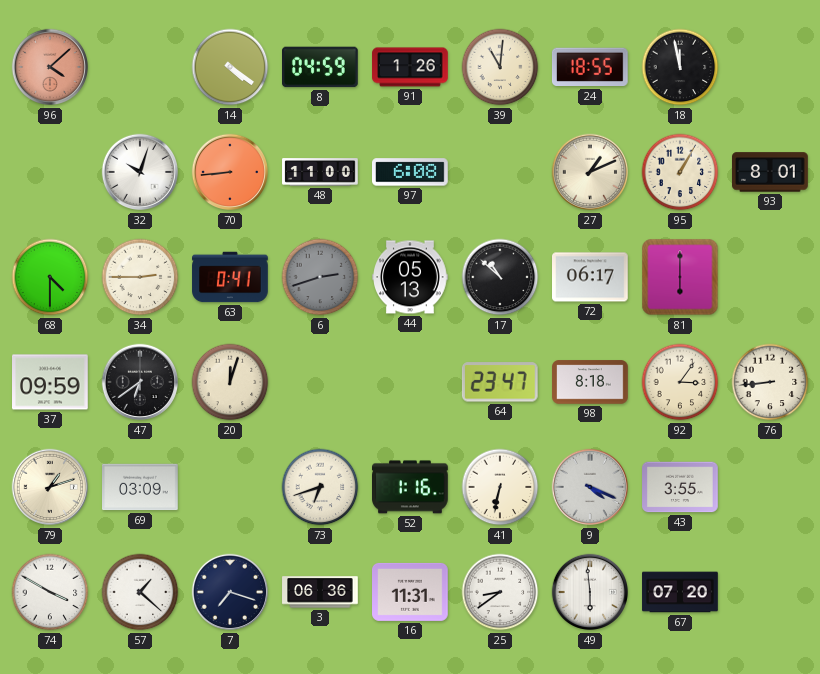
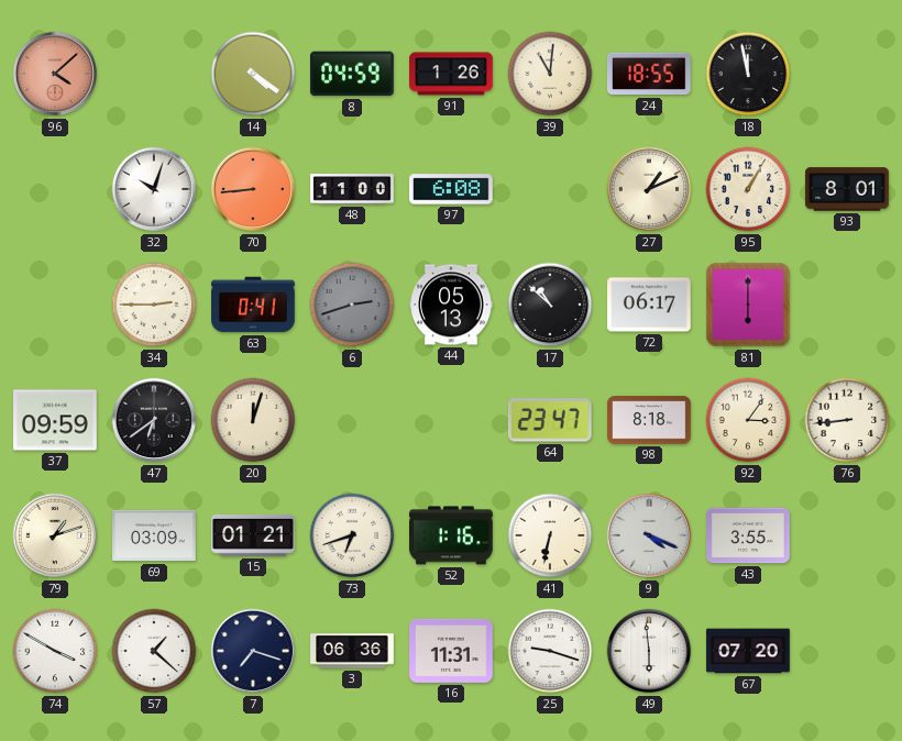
68: 4:30 -> none
15: none -> 01:21
25: 8:39 -> 9:18
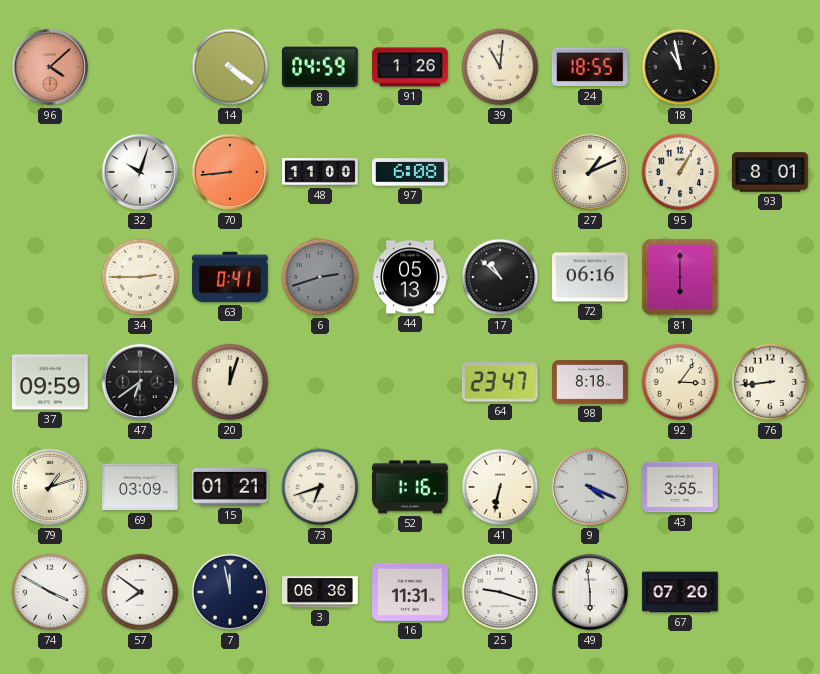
18: 11:58 -> 10:58
72: 06:17 -> 06:16
57: 1:22 -> 7:51
7: 7:18 -> 11:58
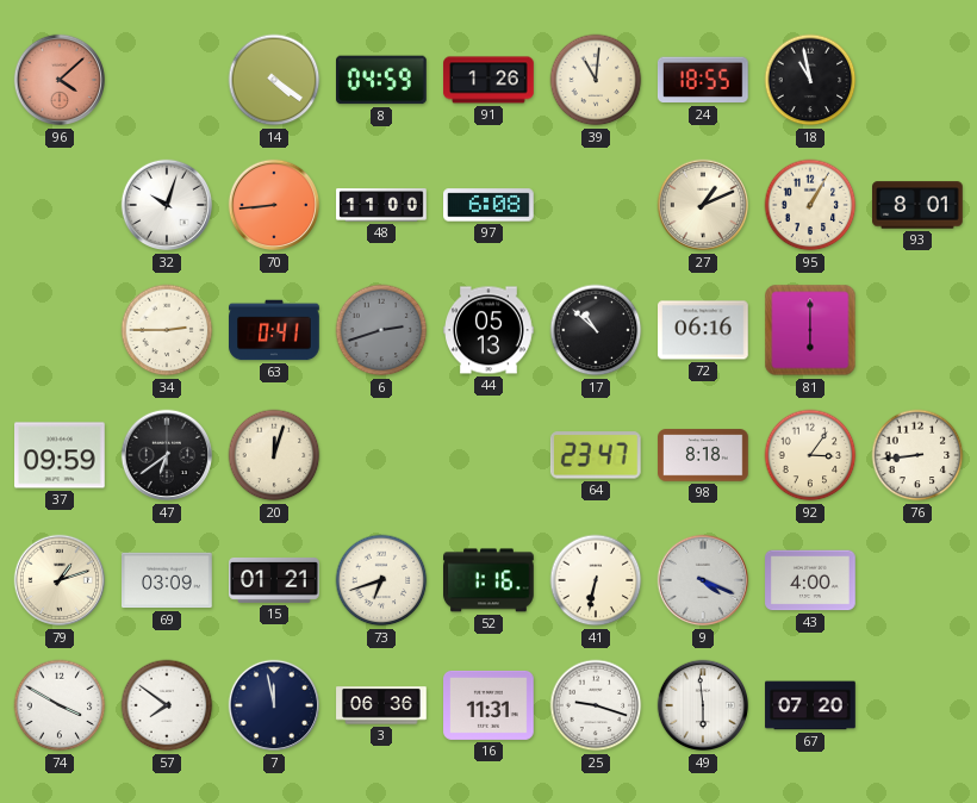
43: 3:55 -> 4:00
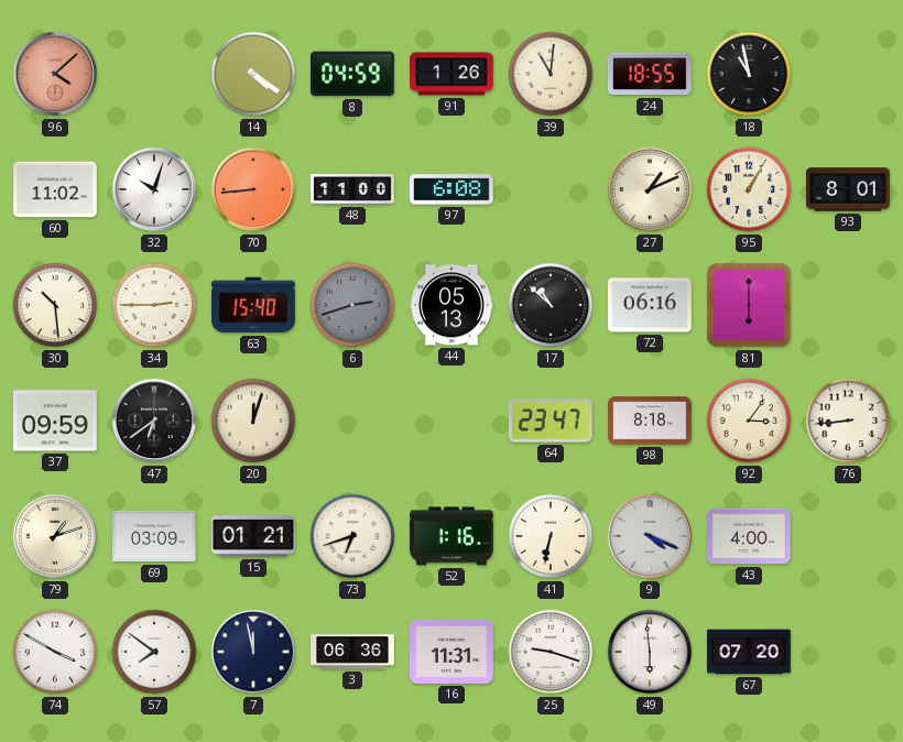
60: none -> 11:02
30: none -> 10:29
63: 0:41 -> 15:40
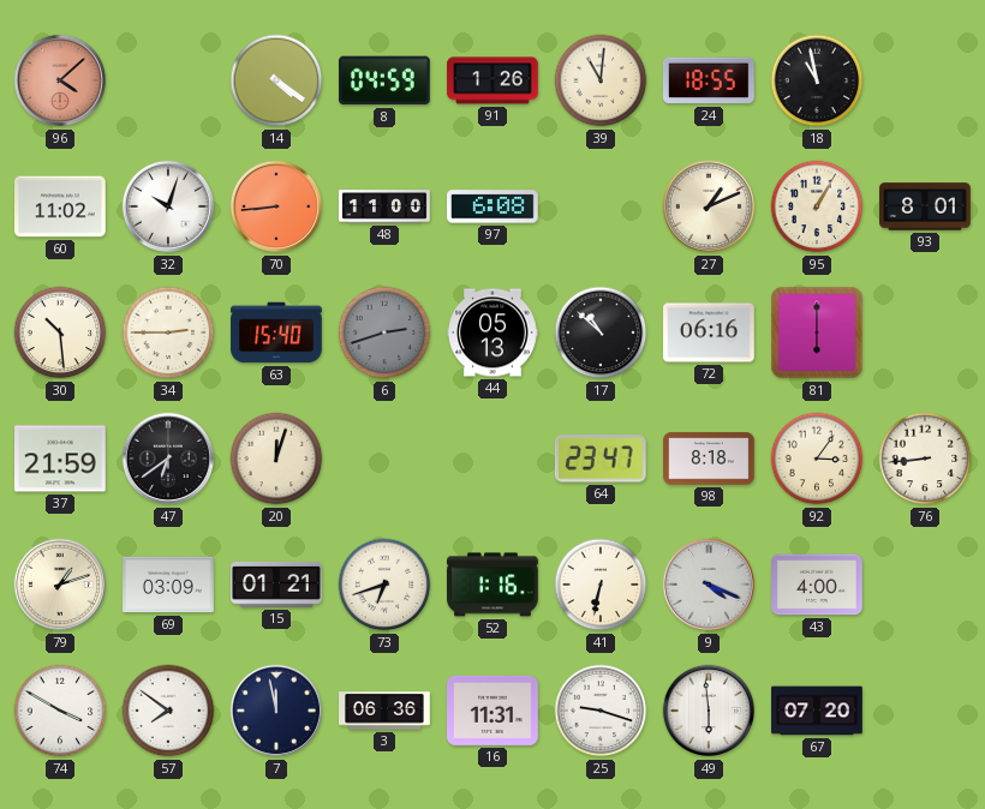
37: 09:59 -> 21:59
